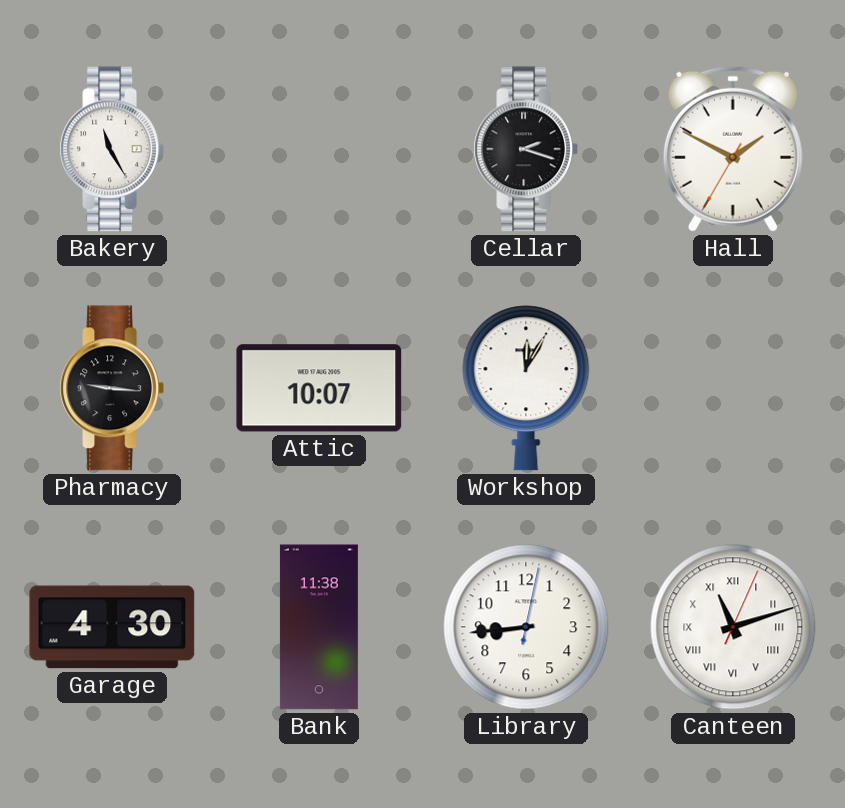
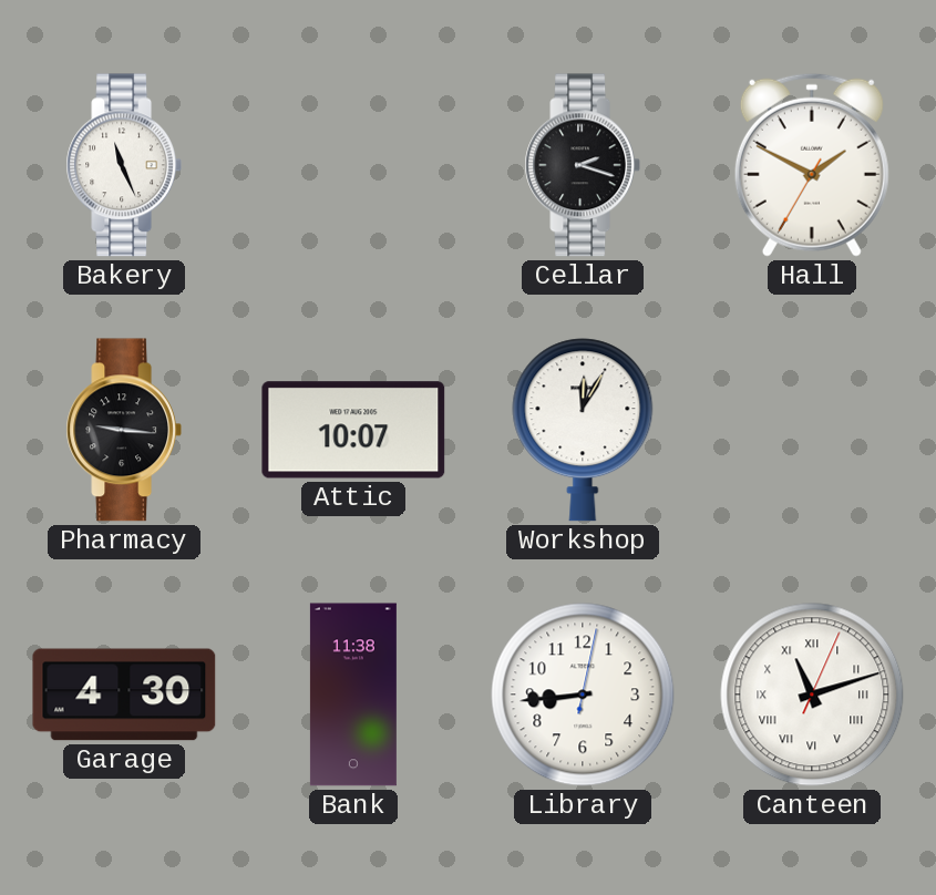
Bakery: 11:25 -> 11:26
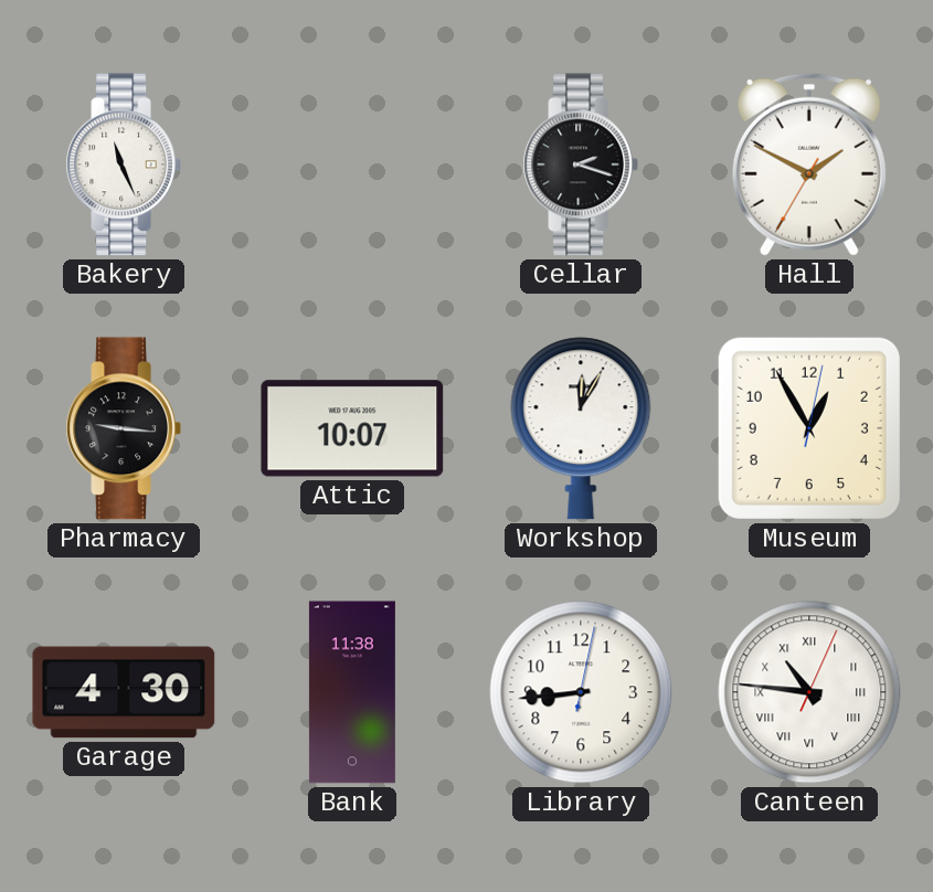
Museum: none -> 12:55
Canteen: 11:12 -> 10:46
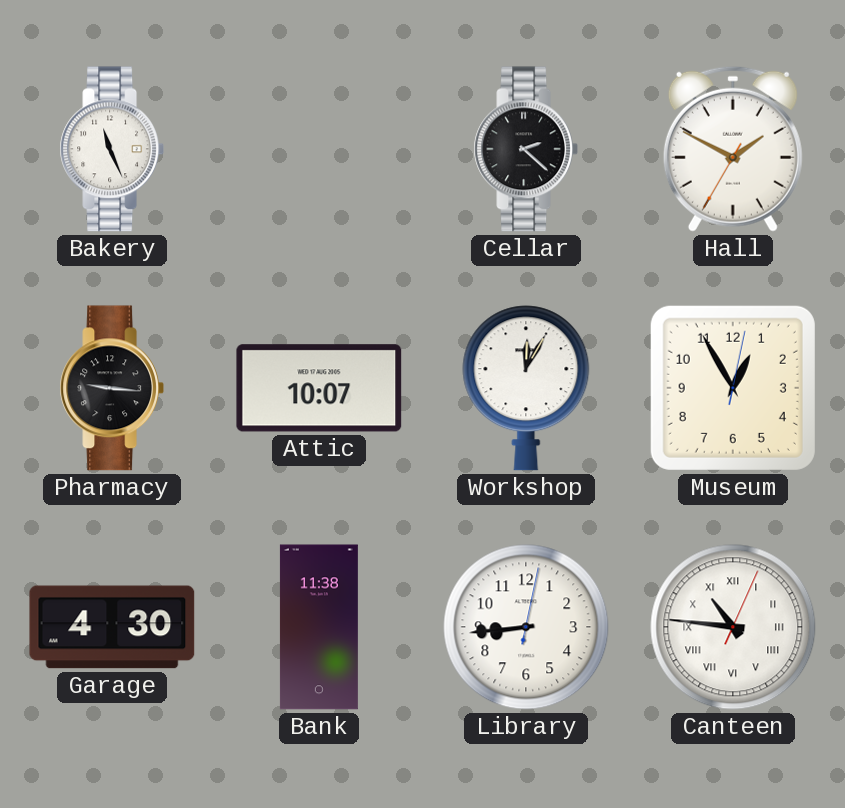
Cellar: 2:18 -> 2:22
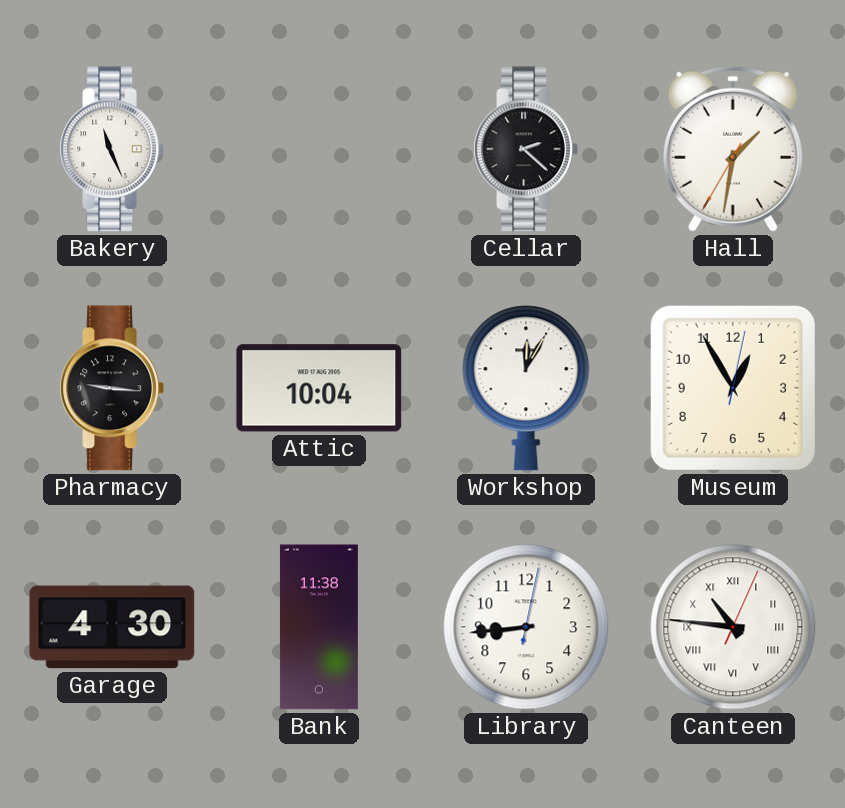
Hall: 1:49 -> 1:31
Attic: 10:07 -> 10:04
